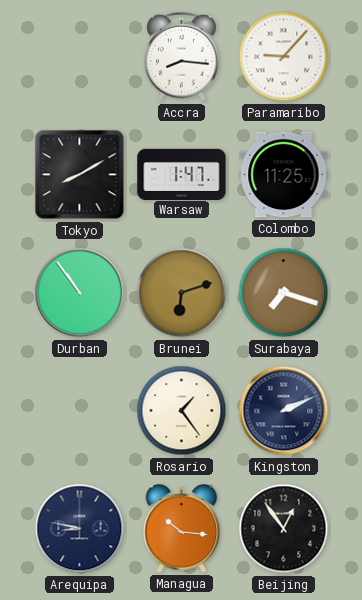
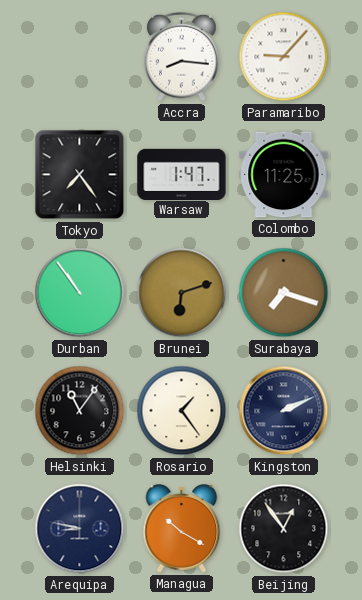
Tokyo: 8:10 -> 7:24
Helsinki: none -> 11:06
Managua: 10:16 -> 10:20
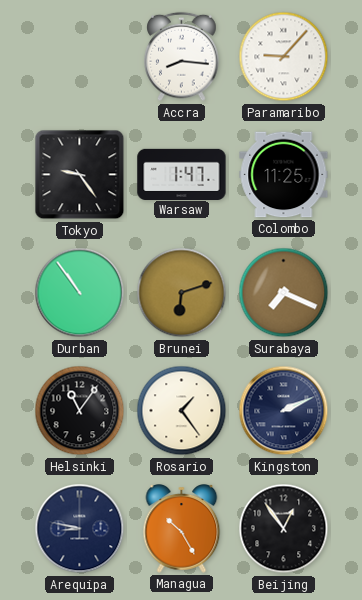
Tokyo: 7:24 -> 9:24
Surabaya: 7:18 -> 7:19
Managua: 10:20 -> 10:25
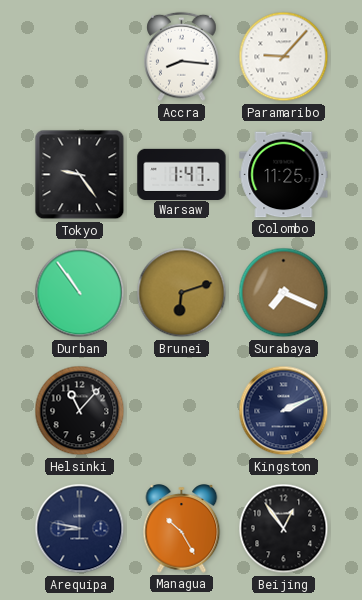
Helsinki: 11:06 -> 11:07
Rosario: 1:24 -> none
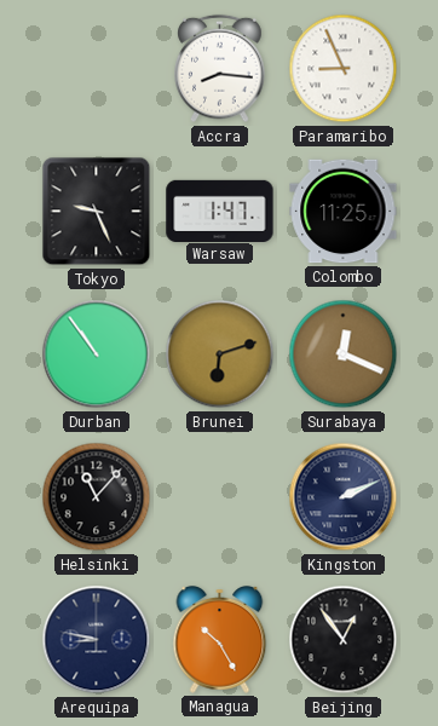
Paramaribo: 9:07 -> 8:56
Tokyo: 9:24 -> 9:26
Surabaya: 7:19 -> 12:19
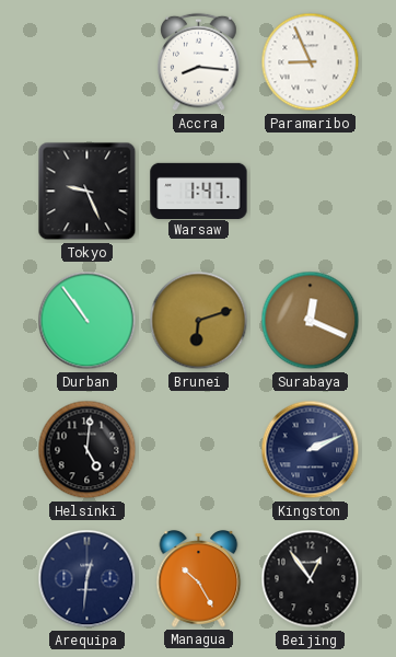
Colombo: 11:25 -> none
Helsinki: 11:07 -> 5:01
Arequipa: 8:47 -> 12:31
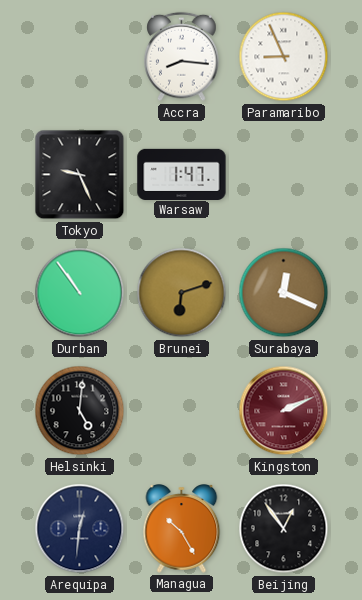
Kingston dial: navy -> burgundy
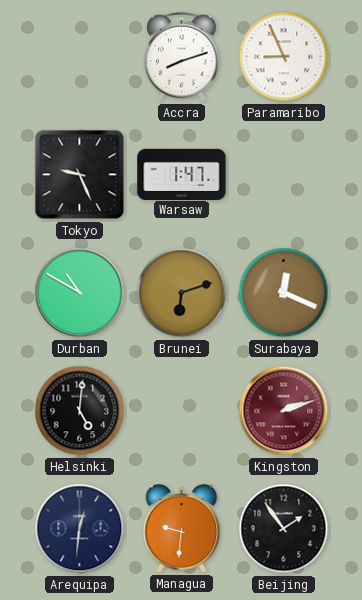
Accra: 8:16 -> 8:12
Durban: 10:54 -> 10:50
Kingston: 2:11 -> 2:12
Managua: 10:25 -> 9:31
Beijing: 12:54 -> 1:54
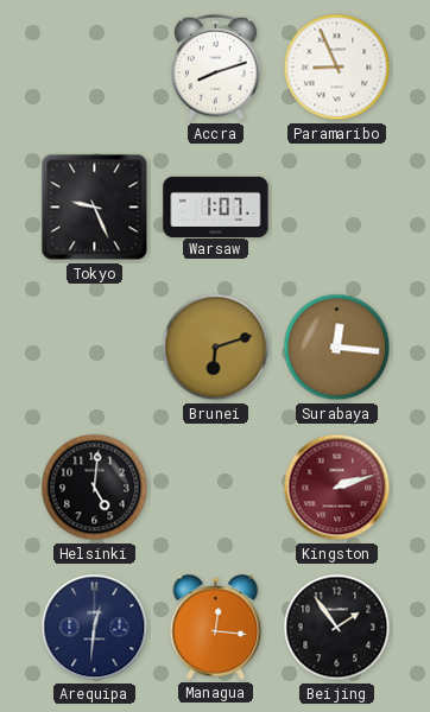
Warsaw: 1:47 -> 1:07
Durban: 10:50 -> none
Surabaya: 12:19 -> 12:16
Managua: 9:31 -> 12:16
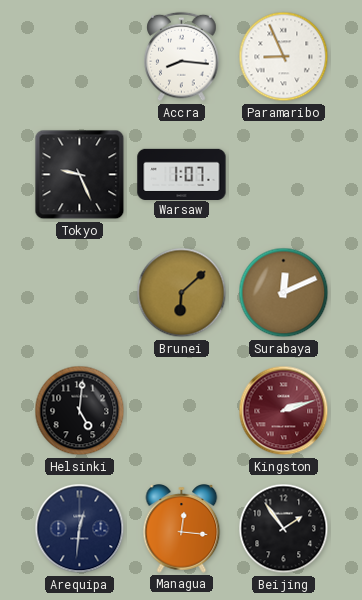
Accra: 8:12 -> 8:16
Brunei: 6:12 -> 6:08
Surabaya: 12:16 -> 12:11
